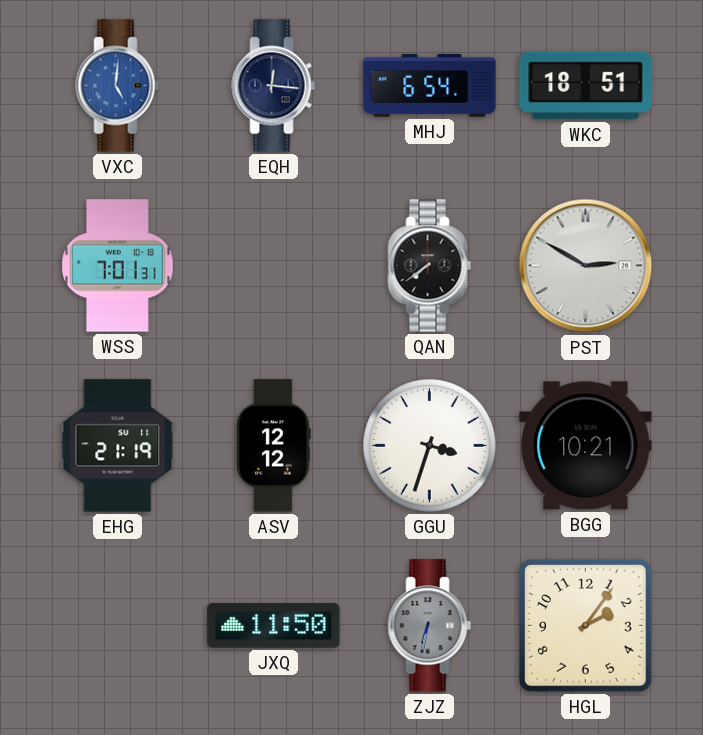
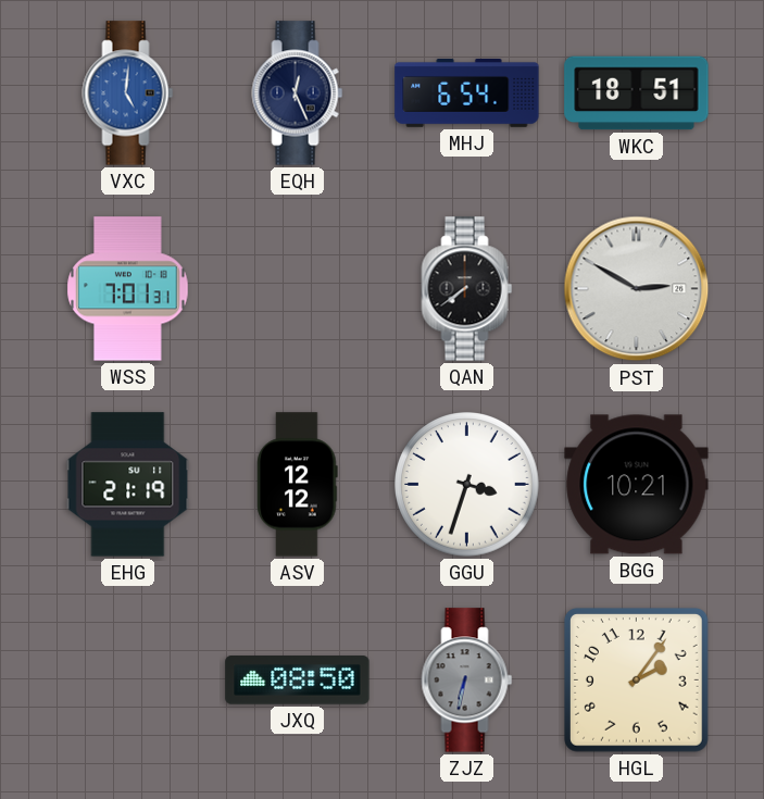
EQH: 12:16 -> 12:26
JXQ: 11:50 -> 08:50
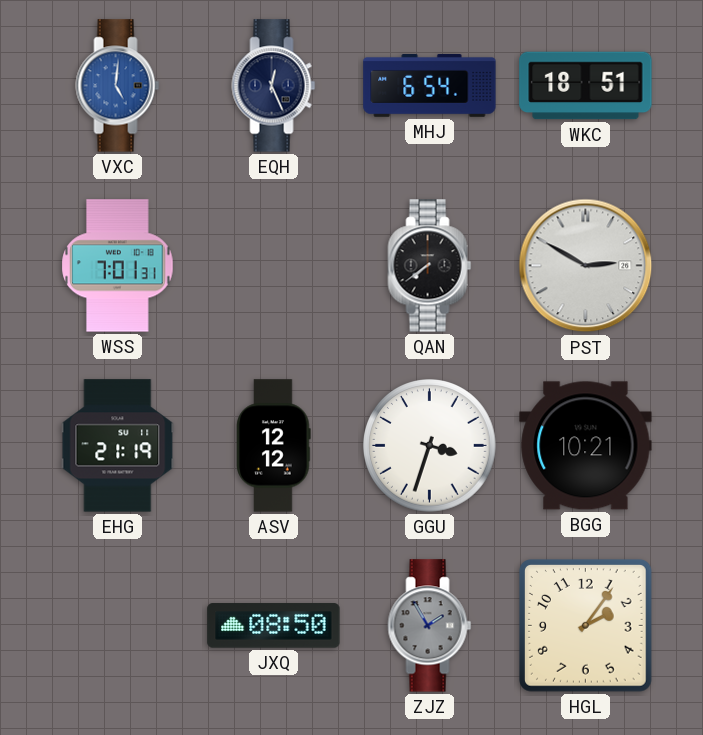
ZJZ: 6:32 -> 1:55
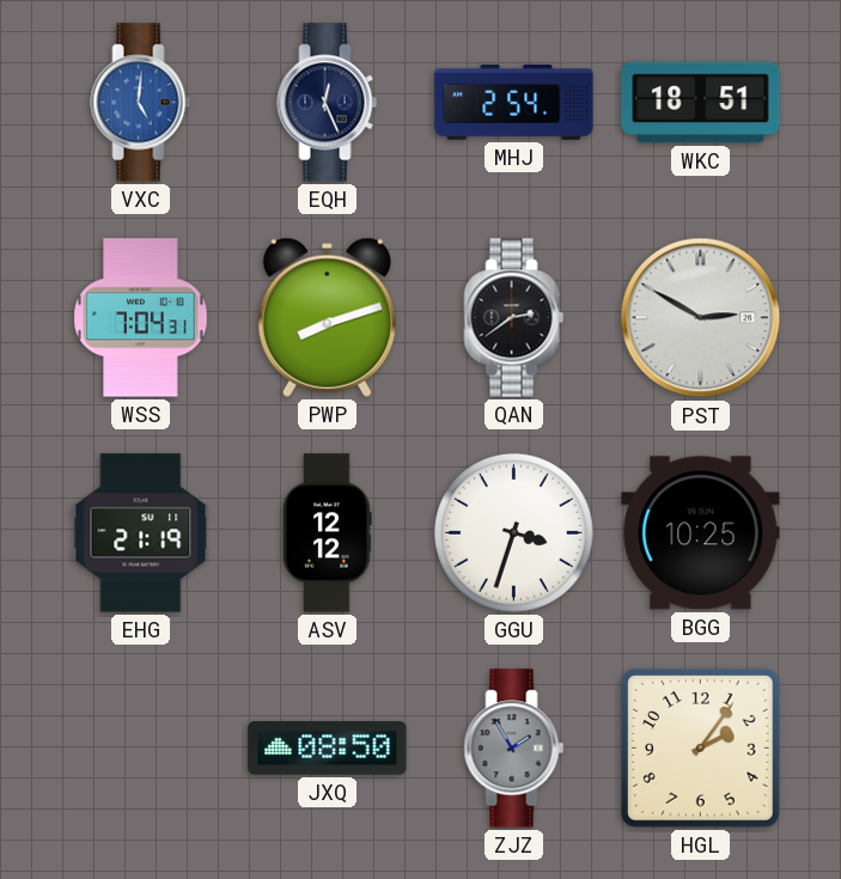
MHJ: 6:54 -> 2:54
WSS: 7:01 -> 7:04
PWP: none -> 8:12
QAN: 7:39 -> 2:39
BGG: 10:21 -> 10:25
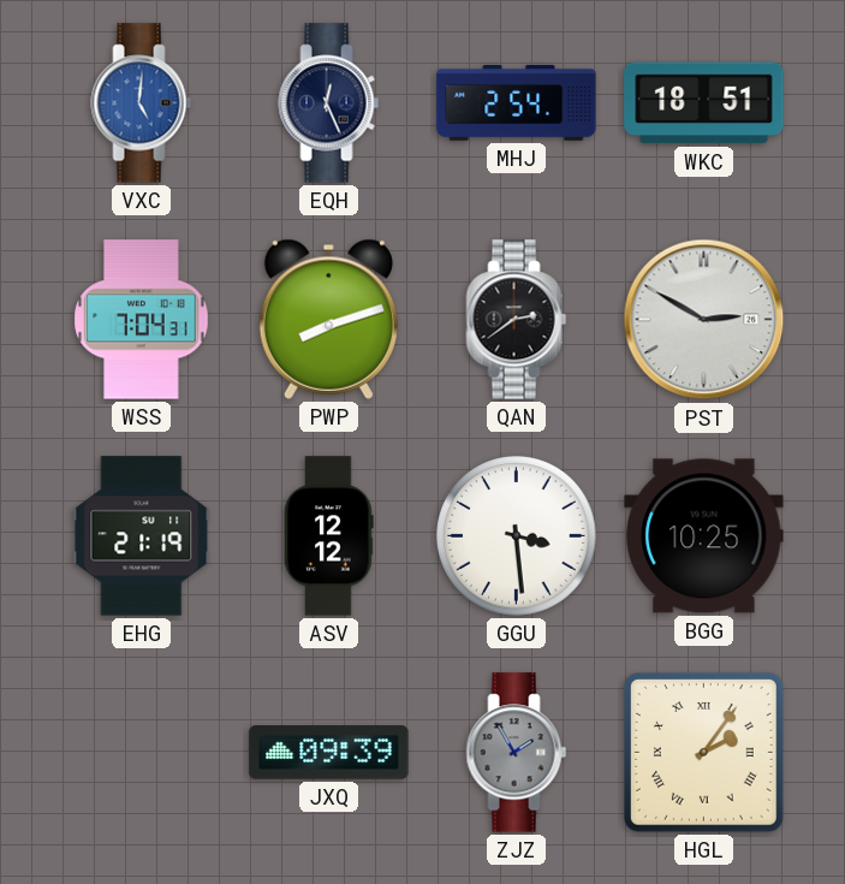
GGU: 3:33 -> 3:29
JXQ: 08:50 -> 09:39
HGL numerals: Arabic -> Roman
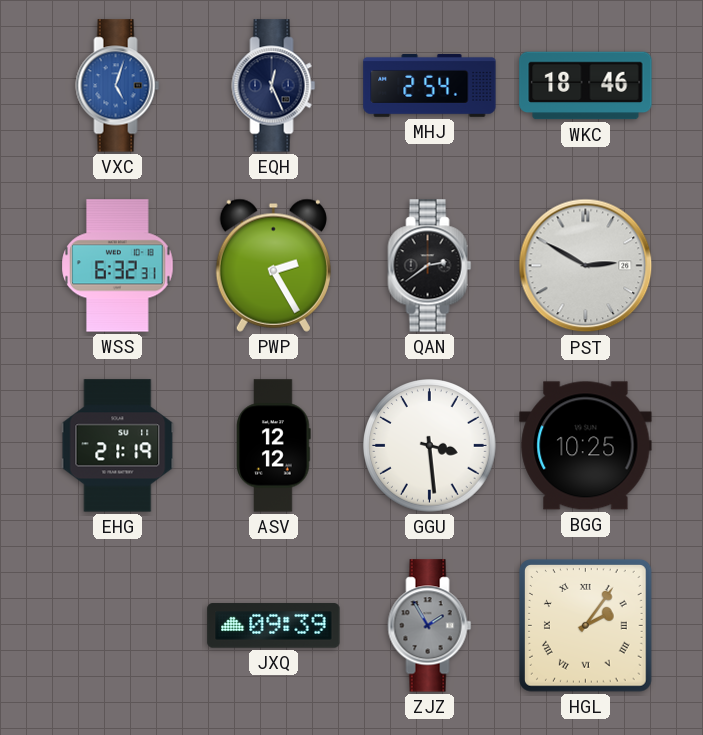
VXC: 5:01 -> 5:03
WKC: 18:51 -> 18:46
WSS: 7:04 -> 6:32
PWP: 8:12 -> 2:25
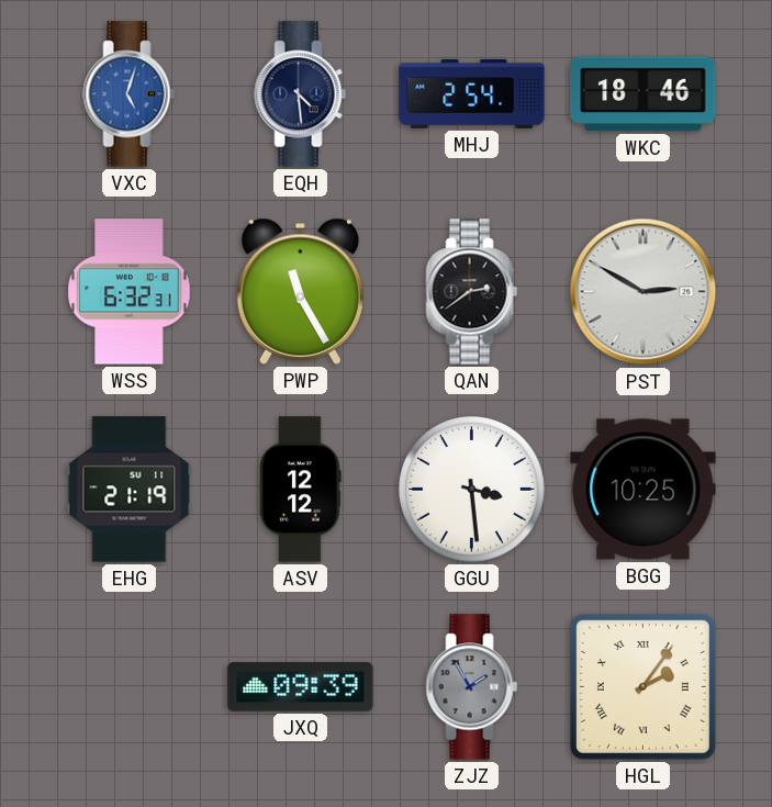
EQH: 12:26 -> 4:29
PWP: 2:25 -> 11:25
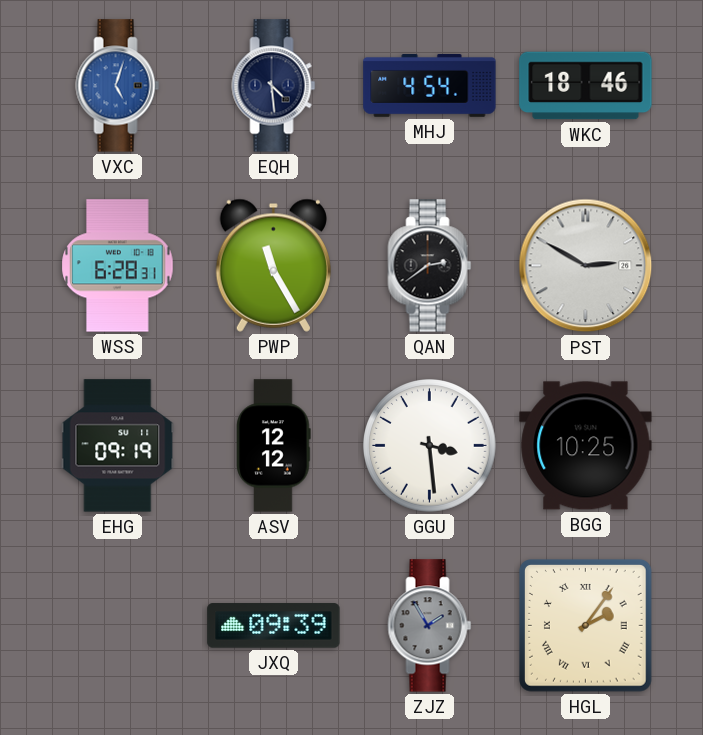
MHJ: 2:54 -> 4:54
WSS: 6:32 -> 6:28
EHG: 21:19 -> 09:19
